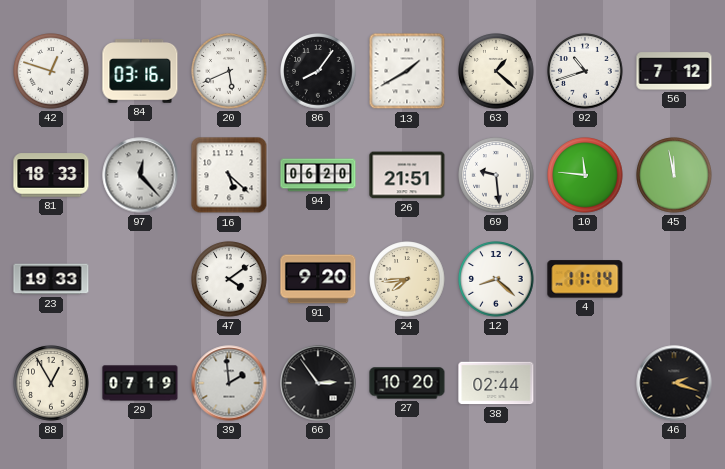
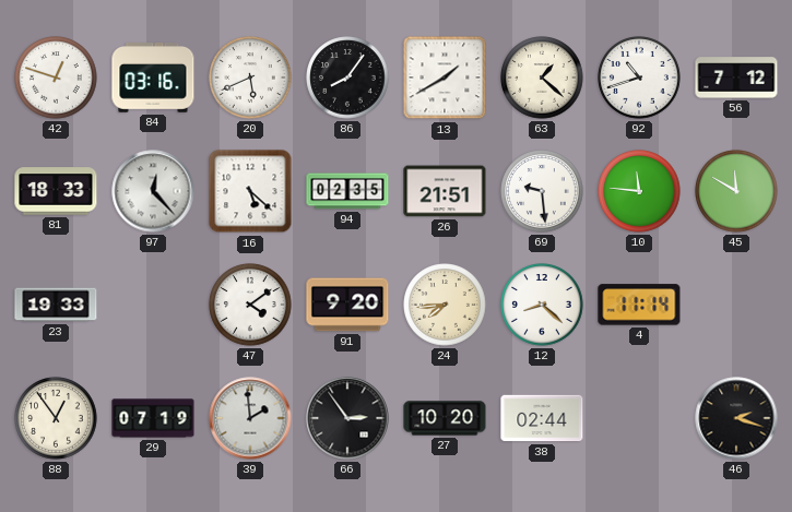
94: 06:20 -> 02:35
45: 11:58 -> 11:50
88: 12:55 -> 12:54
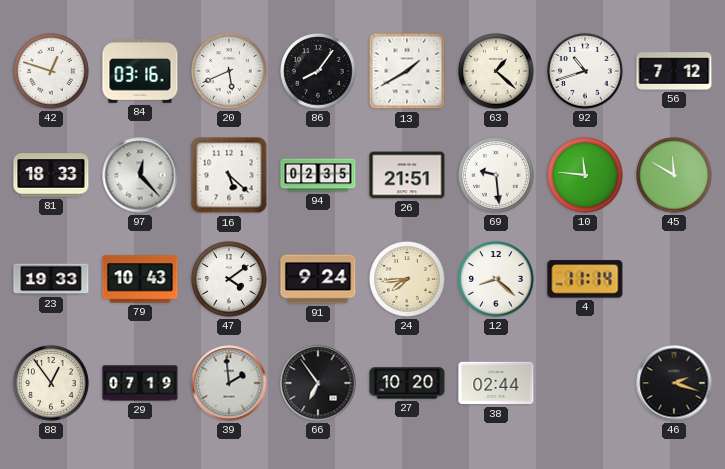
79: none -> 10:43
91: 9:20 -> 9:24
66: 2:54 -> 6:54
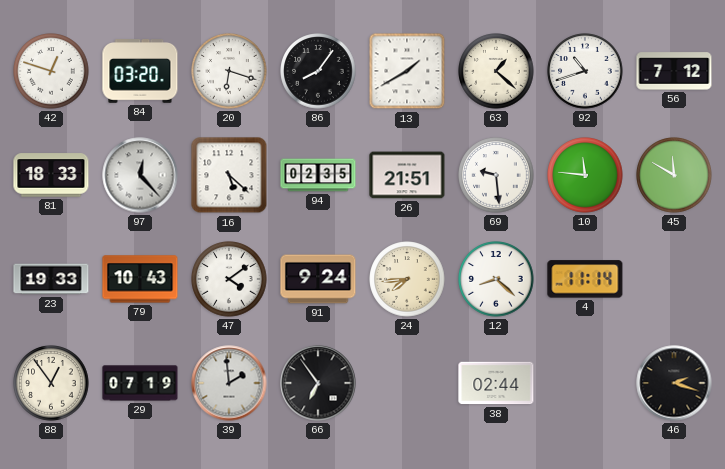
84: 03:16 -> 03:20
20: 5:41 -> 6:18
27: 10:20 -> none
